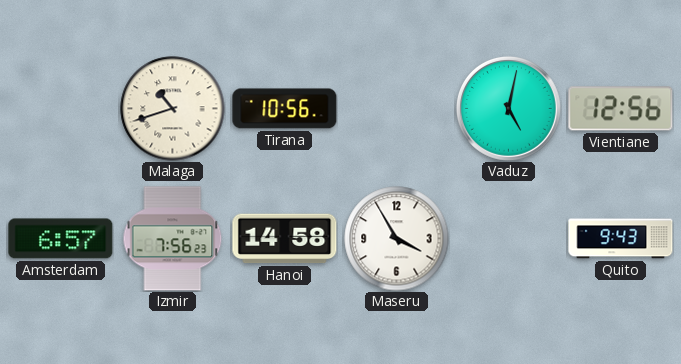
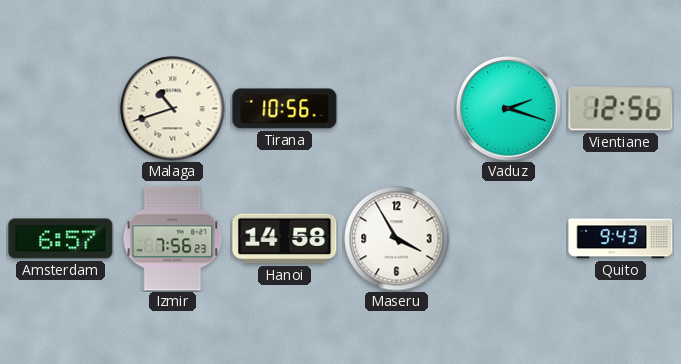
Vaduz: 5:02 -> 2:18
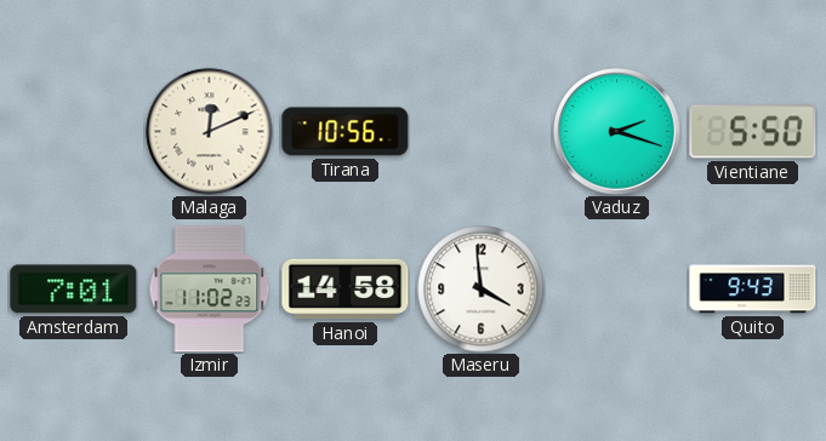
Malaga: 10:42 -> 12:11
Vientiane: 12:56 -> 5:50
Amsterdam: 6:57 -> 7:01
Izmir: 7:56 -> 11:02
Maseru: 3:55 -> 3:59
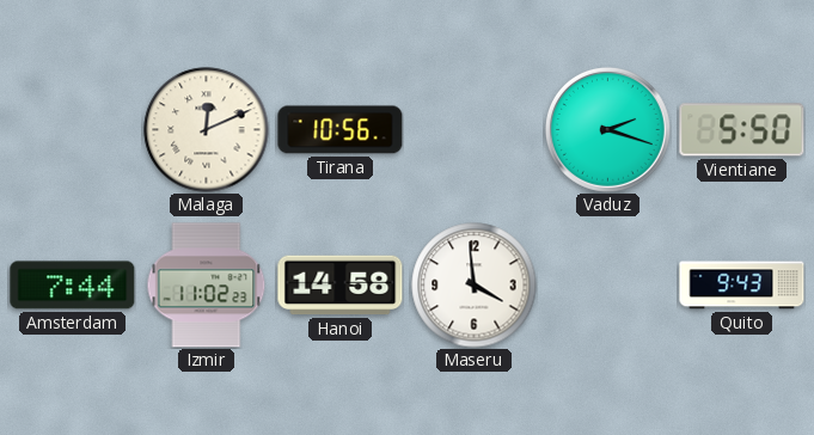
Amsterdam: 7:01 -> 7:44
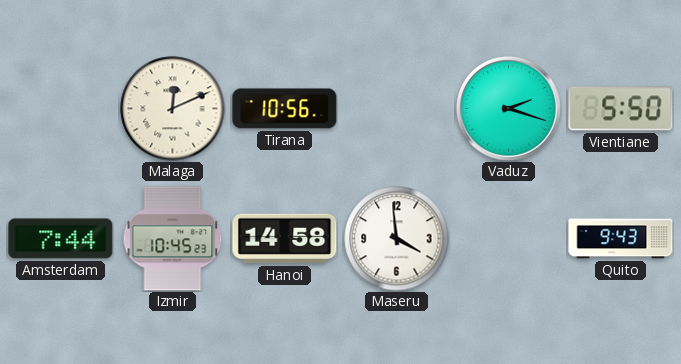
Izmir: 11:02 -> 10:45
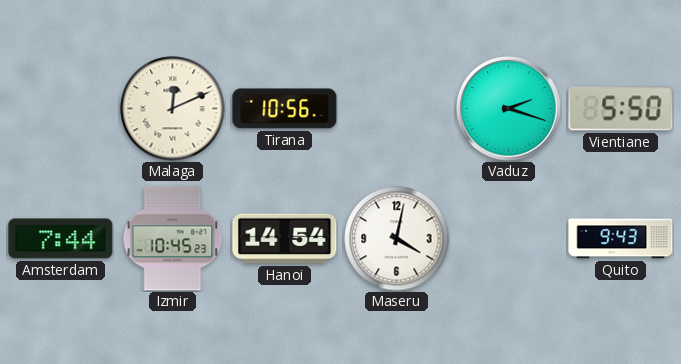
Hanoi: 14:58 -> 14:54
Maseru: 3:59 -> 4:02
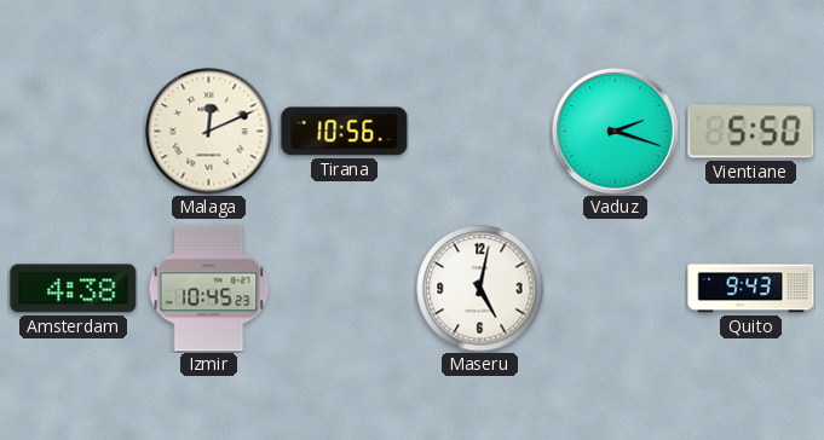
Amsterdam: 7:44 -> 4:38
Hanoi: 14:54 -> none
Maseru: 4:02 -> 5:02
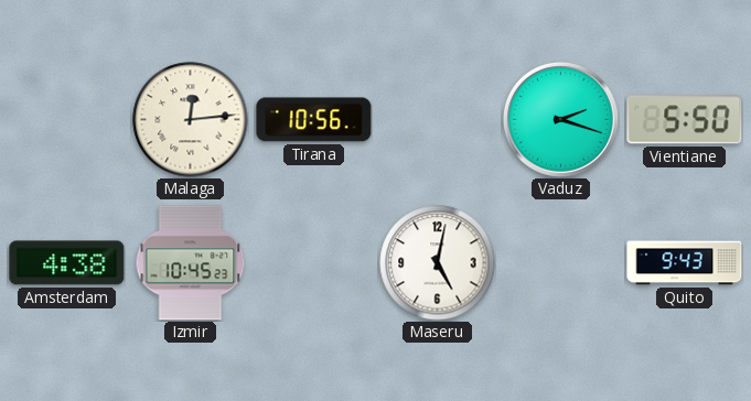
Malaga: 12:11 -> 12:14
